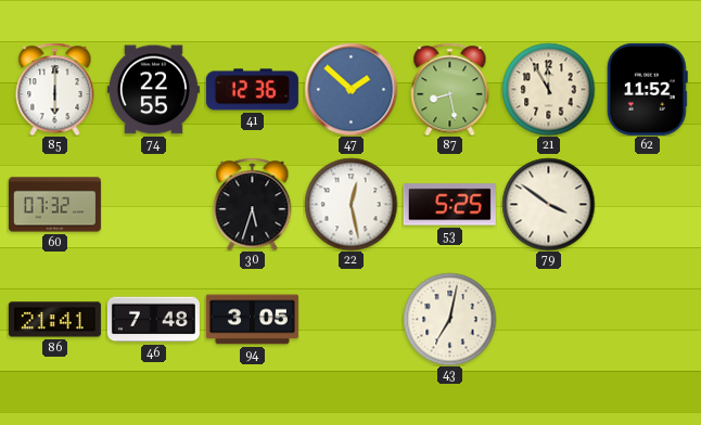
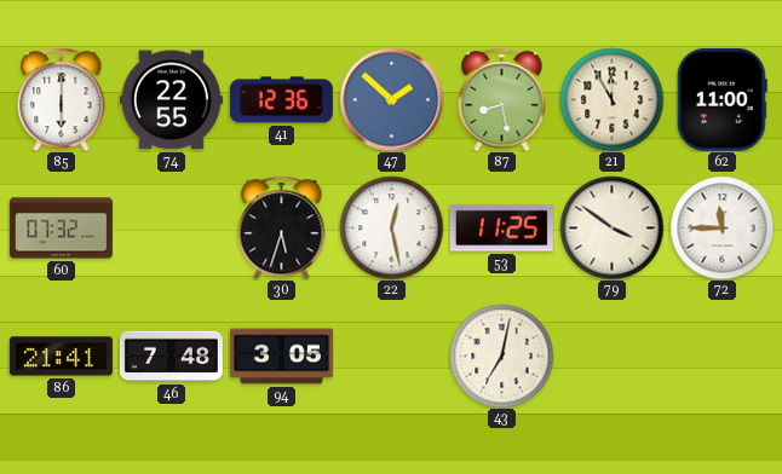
62: 11:52 -> 11:00
53: 5:25 -> 11:25
72: none -> 11:45
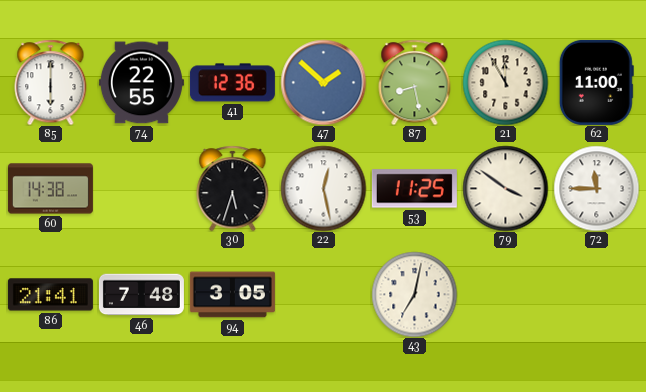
60: 07:32 -> 14:38
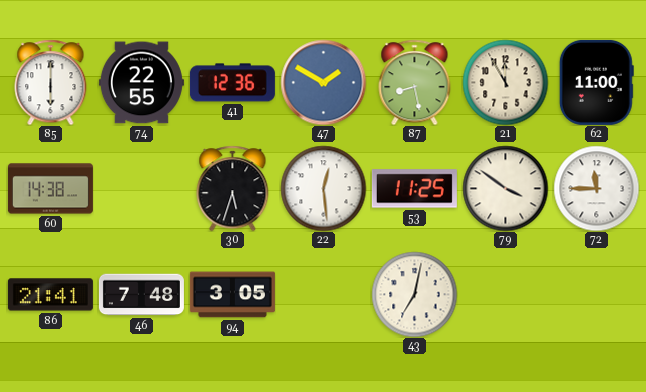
47: 1:52 -> 1:50
22: 12:28 -> 12:29
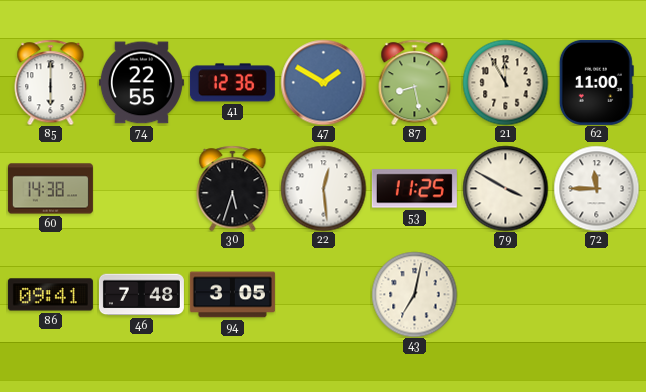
79: 3:51 -> 3:50
86: 21:41 -> 09:41
